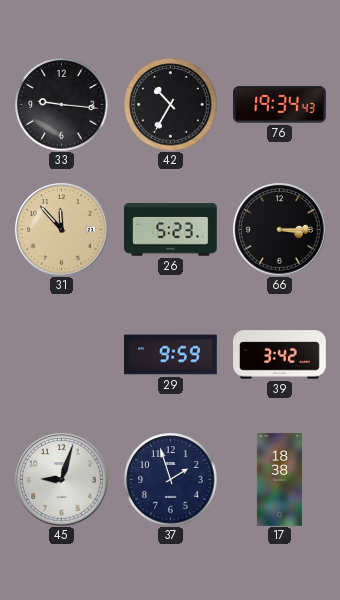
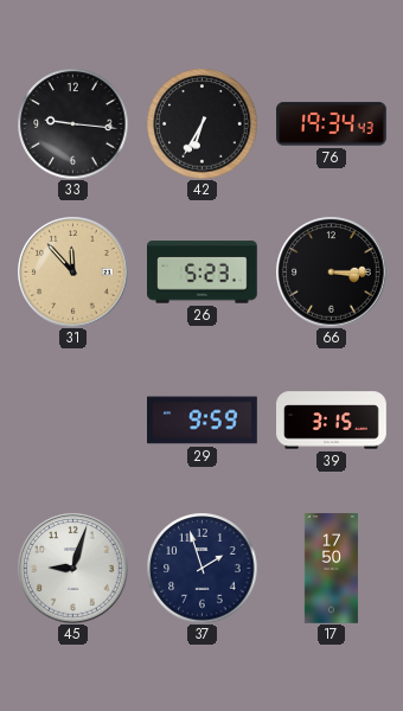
42: 10:35 -> 6:35
39: 3:42 -> 3:15
17: 18:38 -> 17:50
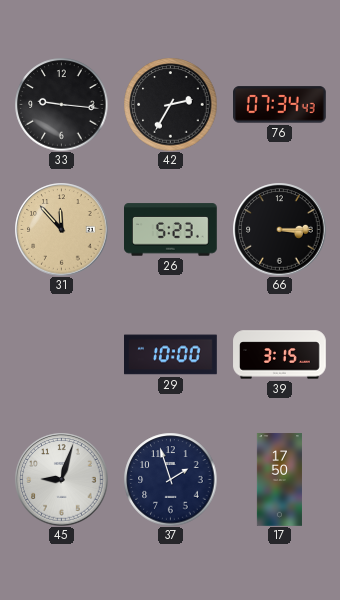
42: 6:35 -> 2:35
76: 19:34 -> 07:34
29: 9:59 -> 10:00
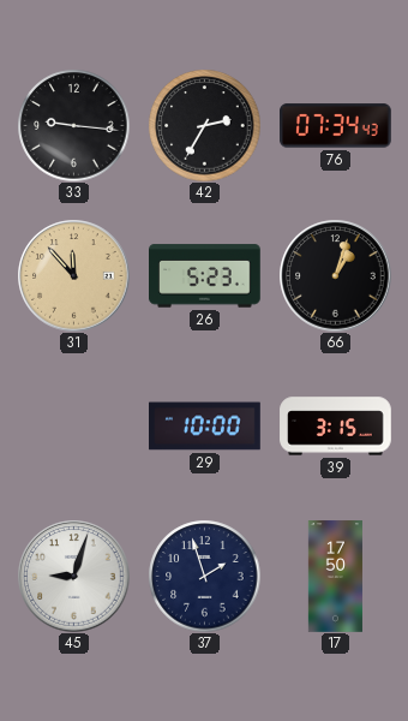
66: 3:15 -> 1:03
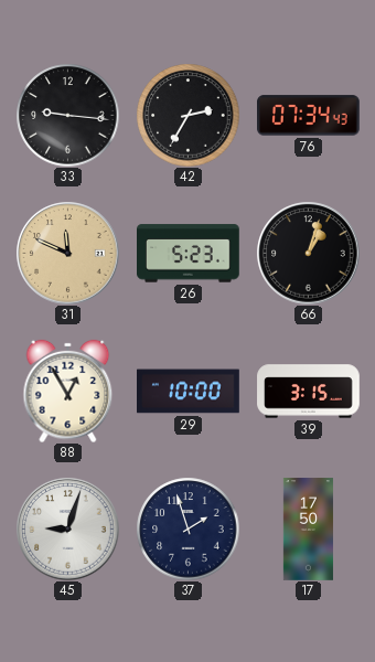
31: 11:53 -> 11:49
88: none -> 12:55
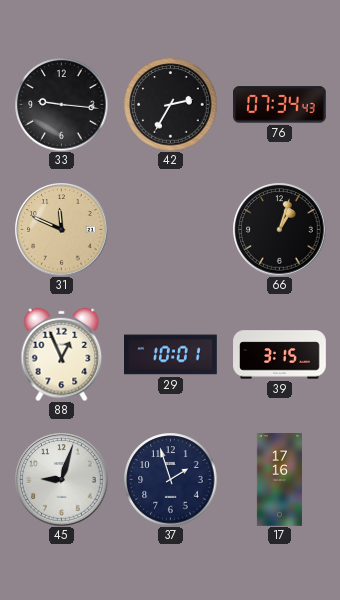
26: 5:23 -> none
88: 12:55 -> 12:56
29: 10:00 -> 10:01
17: 17:50 -> 17:16
